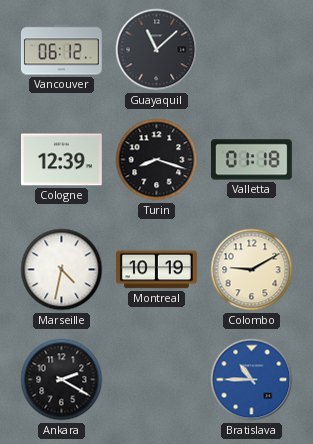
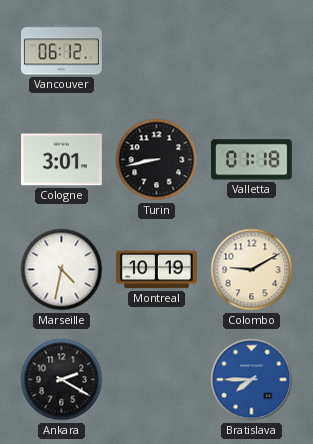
Guayaquil: 11:08 -> none
Cologne: 12:39 -> 3:01
Turin: 8:18 -> 8:43
Bratislava: 10:45 -> 7:45
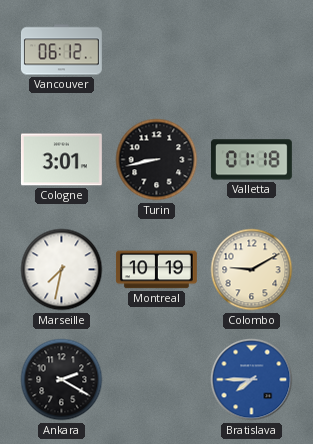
Marseille: 4:32 -> 7:32
